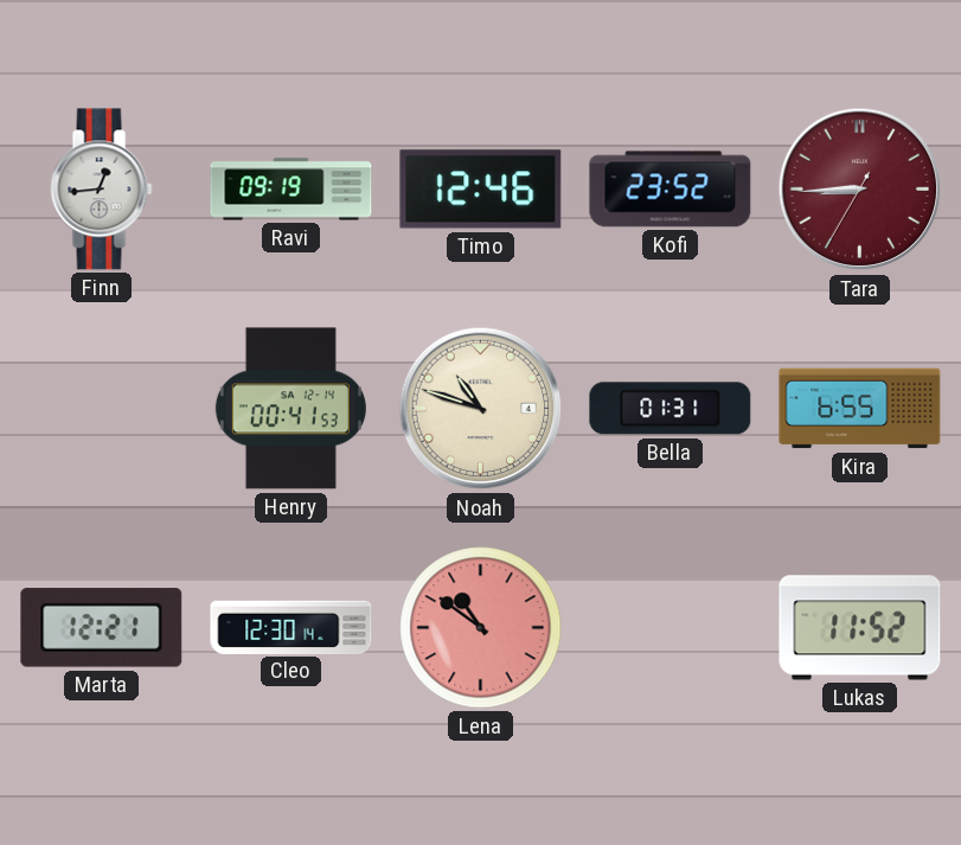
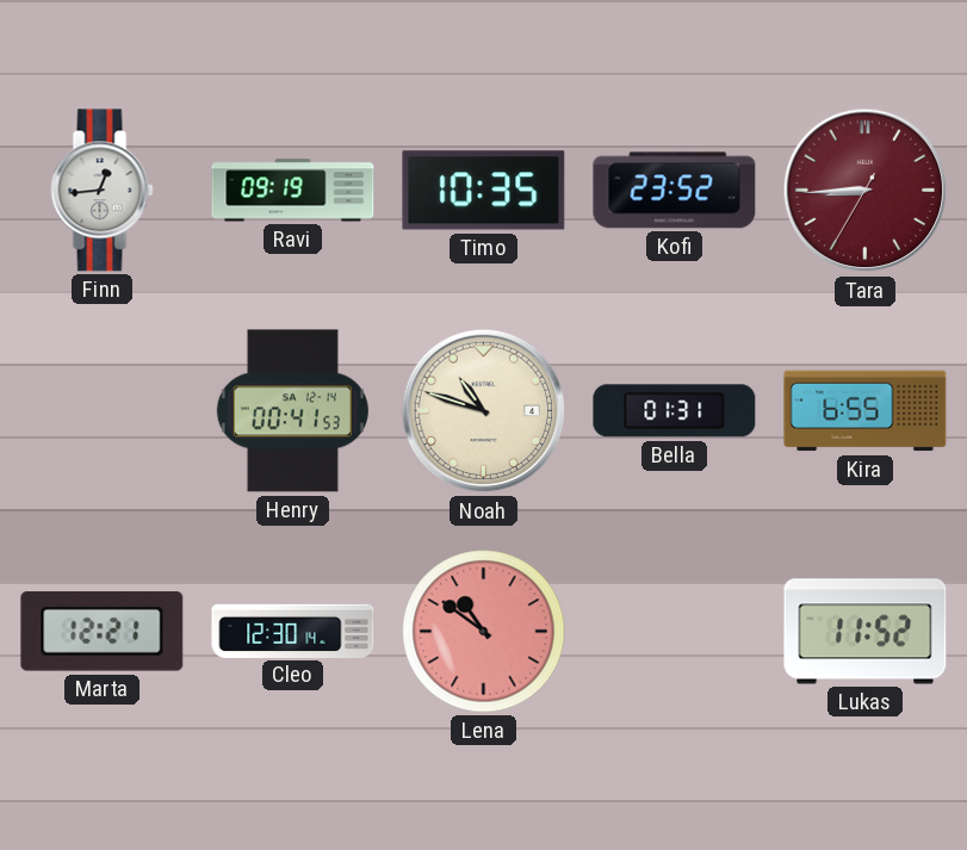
Timo: 12:46 -> 10:35
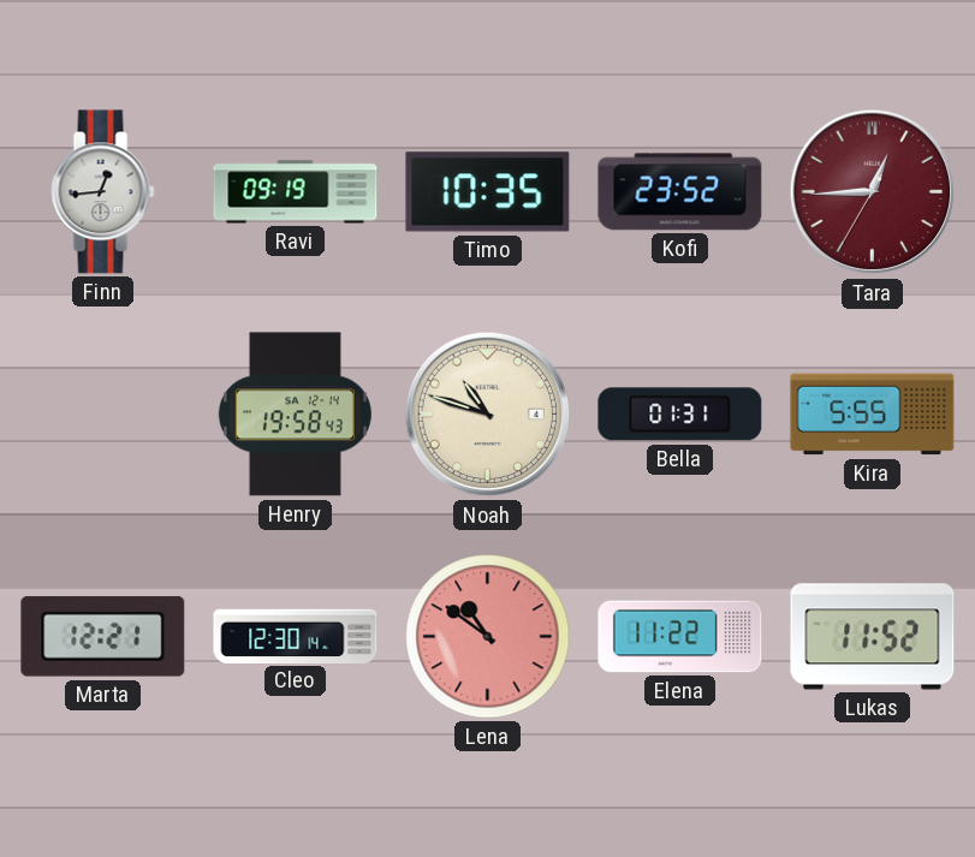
Tara: 8:44 -> 12:44
Henry: 00:41 -> 19:58
Kira: 6:55 -> 5:55
Elena: none -> 11:22
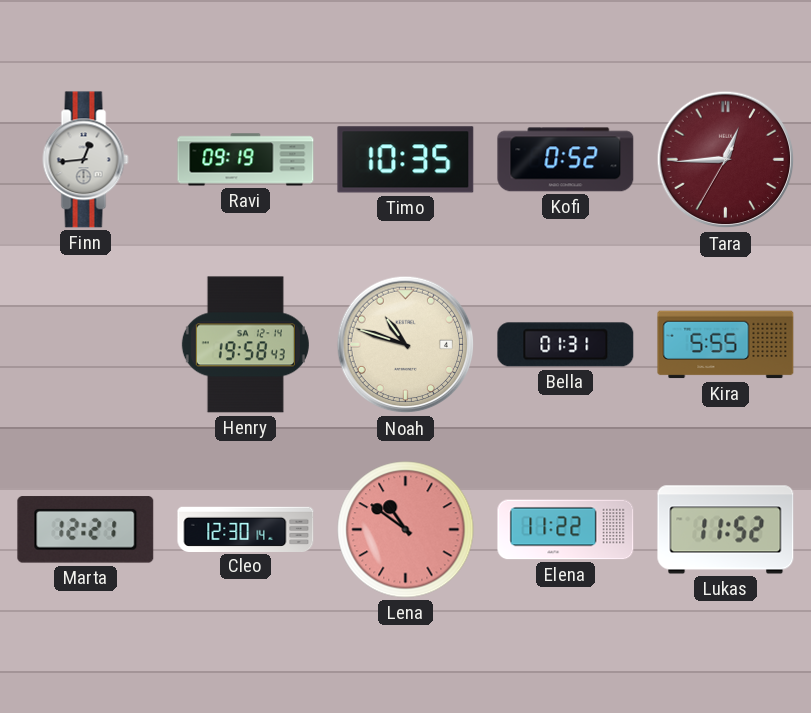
Kofi: 23:52 -> 0:52
